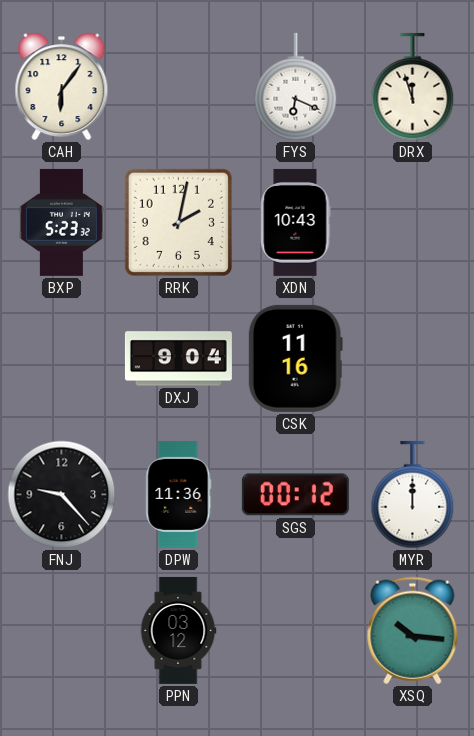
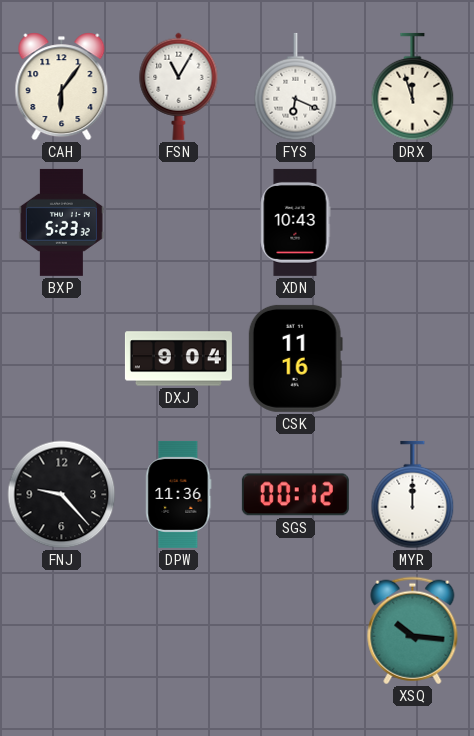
FSN: none -> 11:05
RRK: 2:02 -> none
PPN: 03:12 -> none
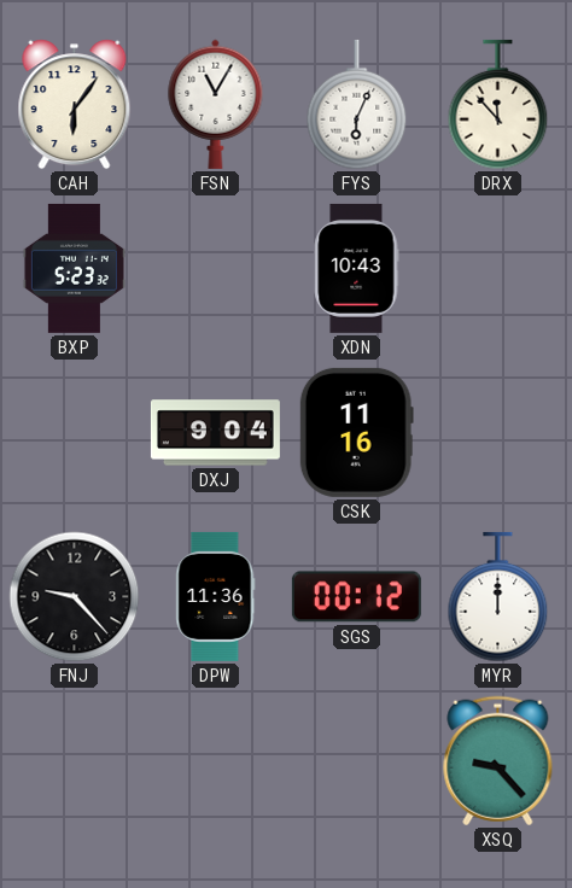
FYS: 6:19 -> 6:04
DRX: 11:57 -> 11:53
XSQ: 10:16 -> 9:23
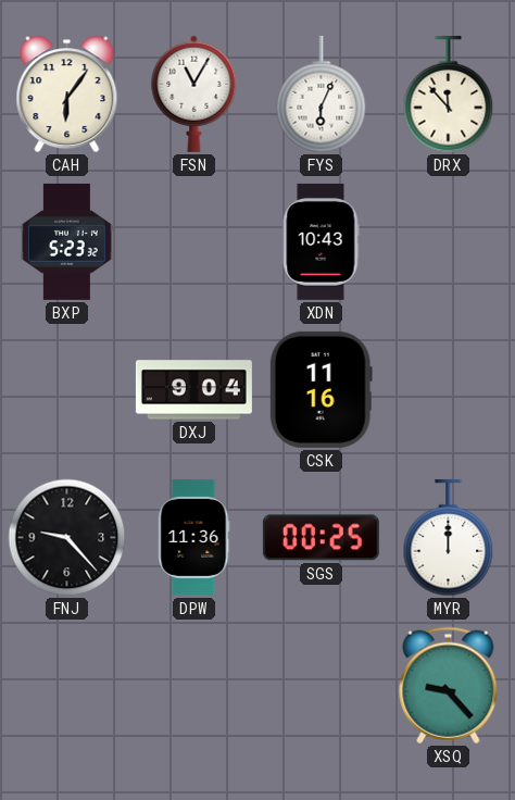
SGS: 00:12 -> 00:25
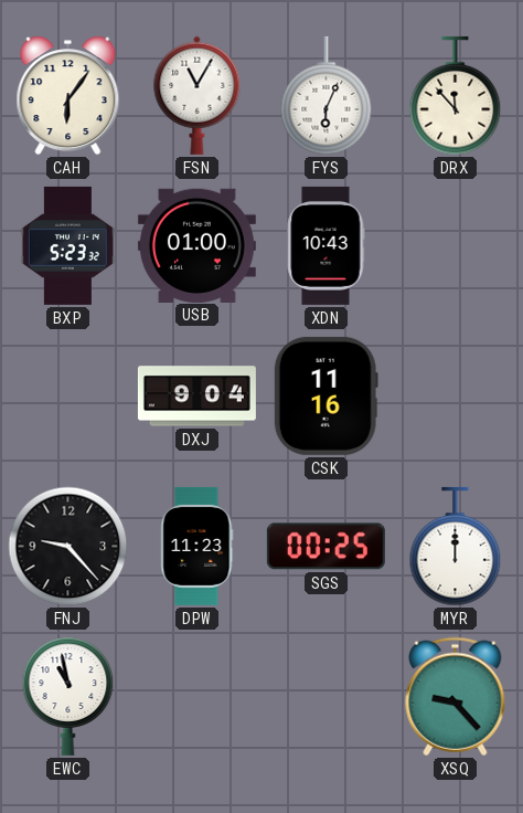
USB: none -> 01:00
DPW: 11:36 -> 11:23
EWC: none -> 10:58
